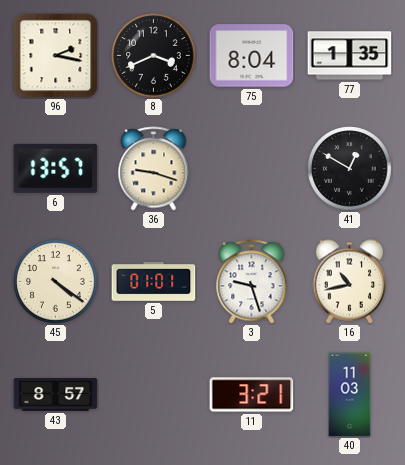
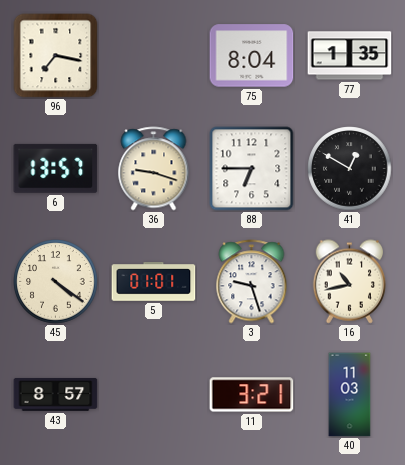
96: 2:17 -> 7:17
8: 3:41 -> none
88: none -> 6:45
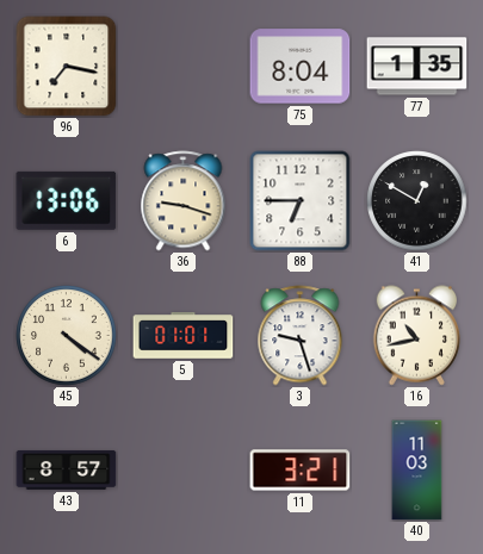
6: 13:57 -> 13:06
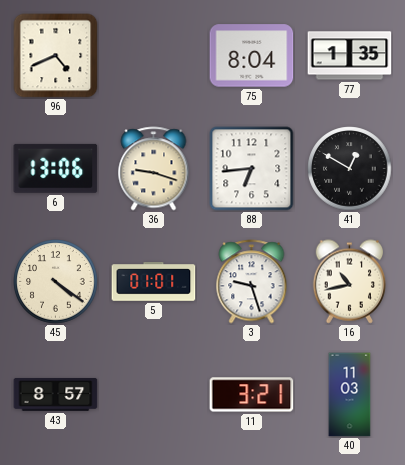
96: 7:17 -> 4:41
88: 6:45 -> 6:44
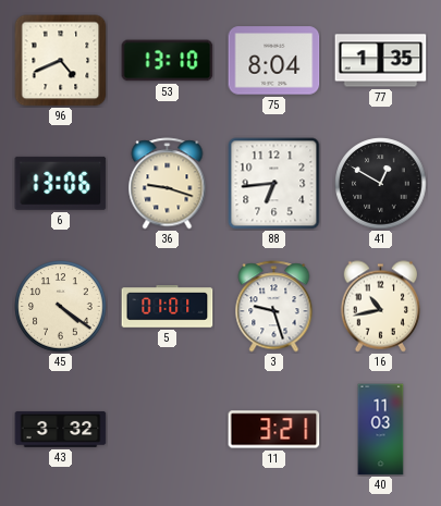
53: none -> 13:10
43: 8:57 -> 3:32
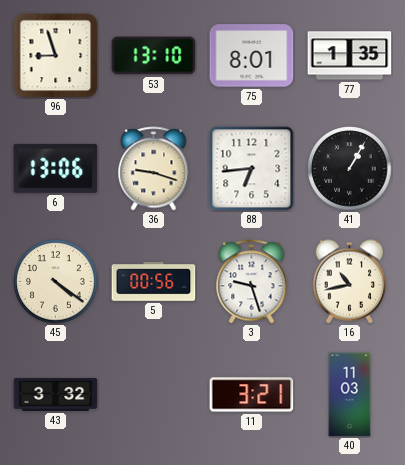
96: 4:41 -> 8:57
75: 8:04 -> 8:01
41: 12:50 -> 1:05
5: 01:01 -> 00:56
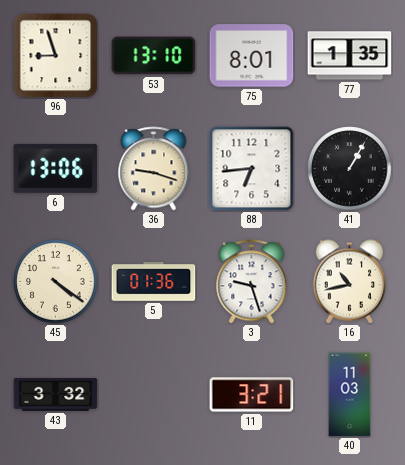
5: 00:56 -> 01:36
